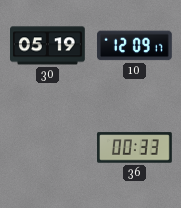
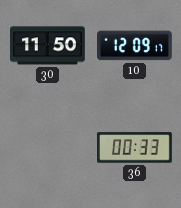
30: 05:19 -> 11:50
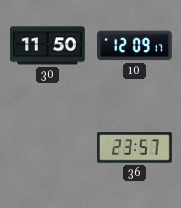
36: 00:33 -> 23:57
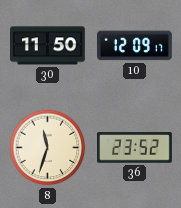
8: none -> 11:33
36: 23:57 -> 23:52
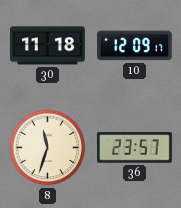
30: 11:50 -> 11:18
36: 23:52 -> 23:57
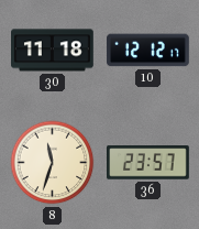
10: 12:09 -> 12:12
